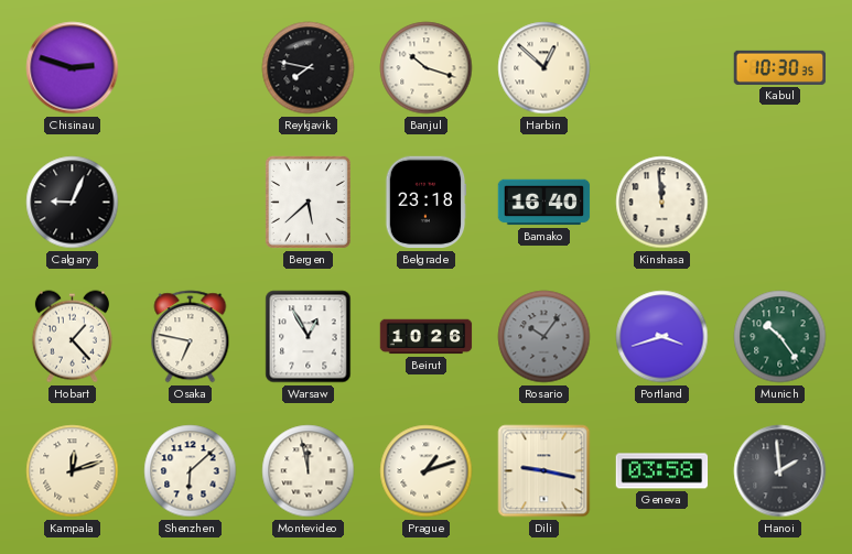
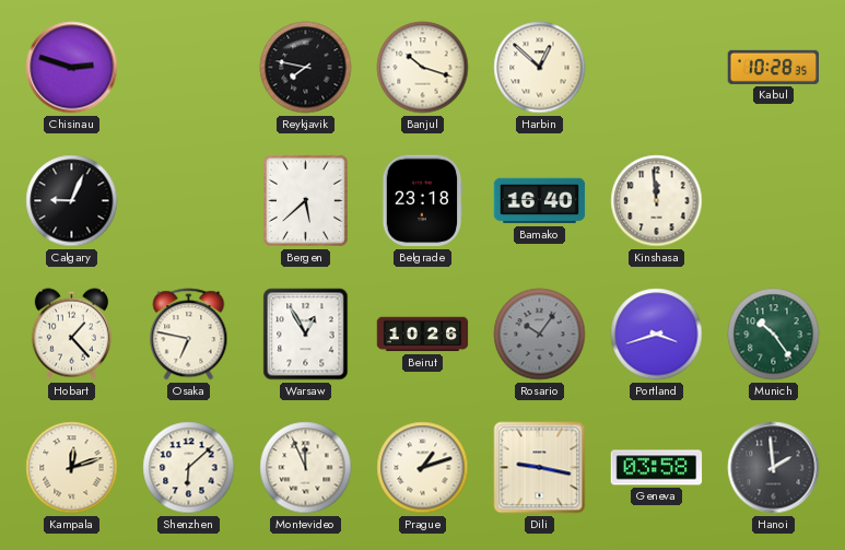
Kabul: 10:30 -> 10:28
Montevideo: 11:58 -> 11:56
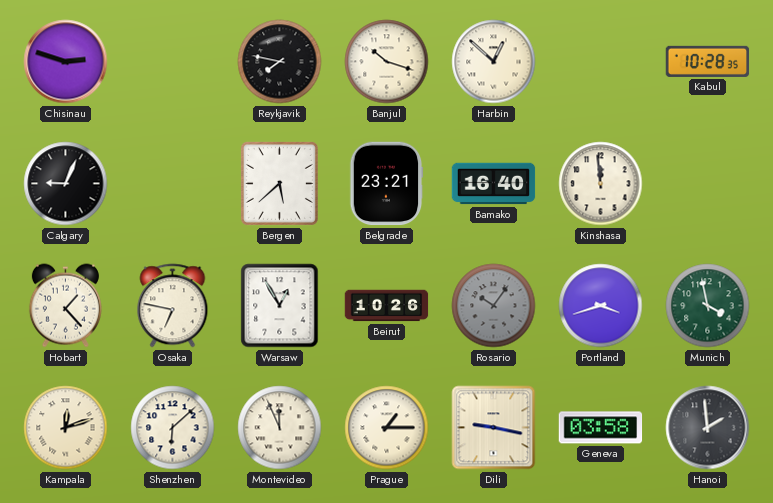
Belgrade: 23:18 -> 23:21
Munich: 10:24 -> 3:58
Prague: 1:12 -> 1:15
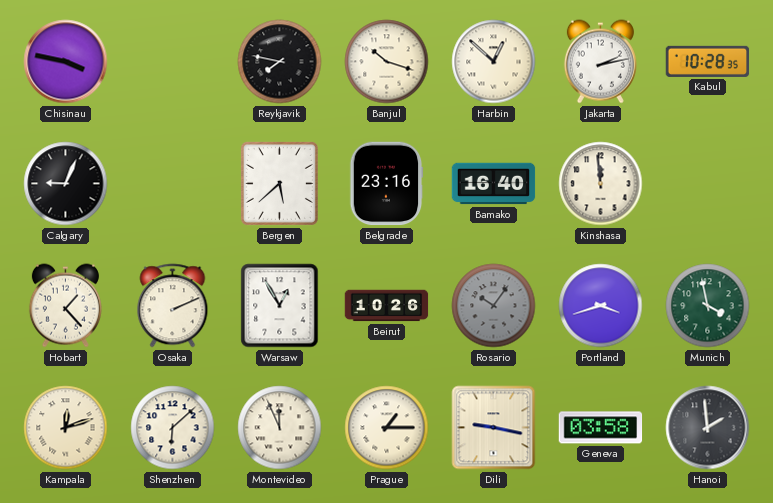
Chisinau: 2:48 -> 3:47
Jakarta: none -> 2:13
Belgrade: 23:21 -> 23:16
Osaka: 6:47 -> 2:11
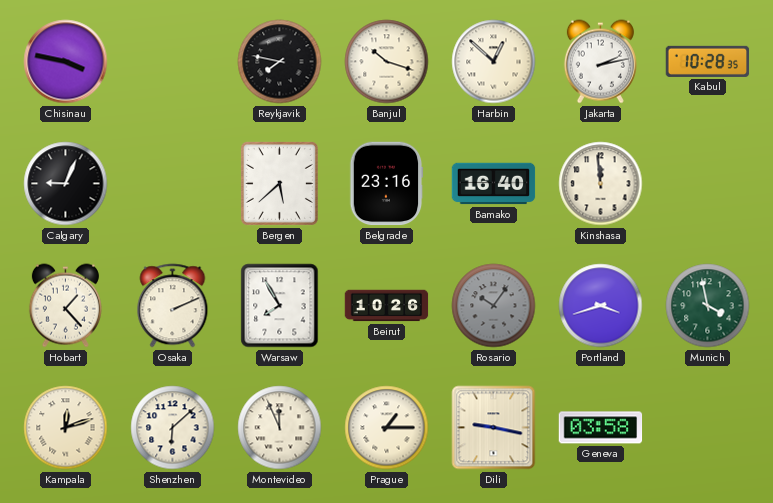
Warsaw: 12:55 -> 7:55
Hanoi: 1:59 -> none
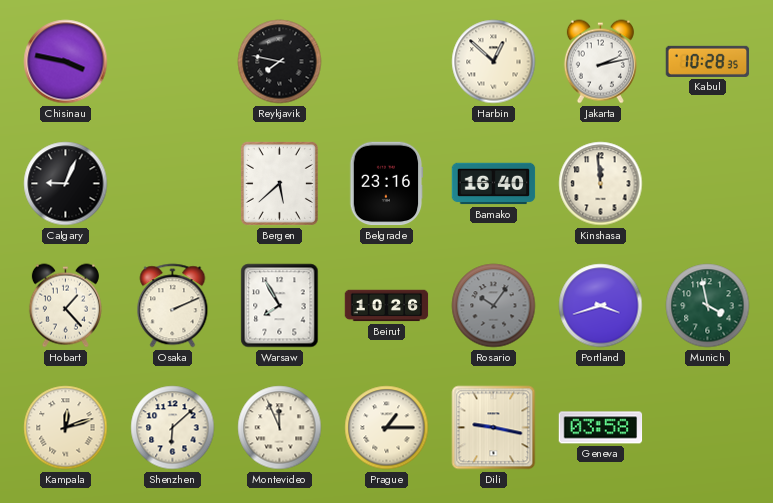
Banjul: 10:18 -> none
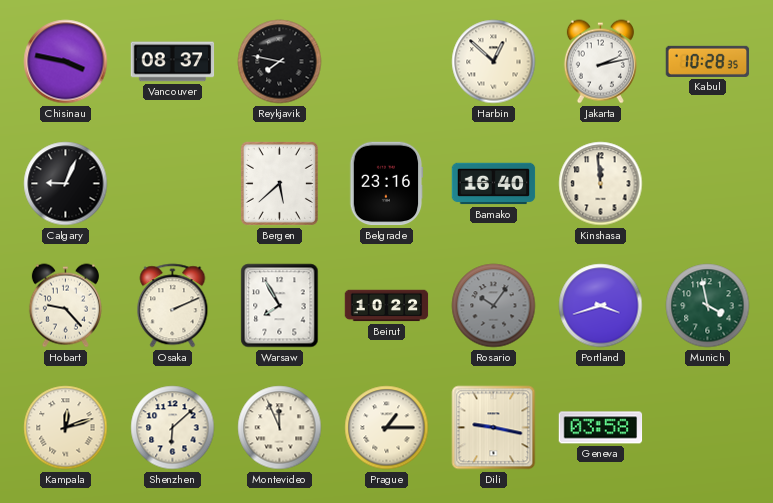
Vancouver: none -> 08:37
Hobart: 1:23 -> 9:23
Beirut: 10:26 -> 10:22
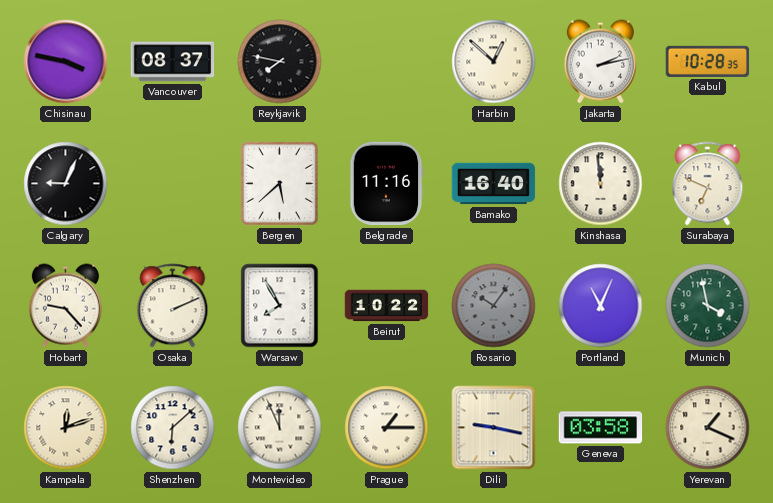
Belgrade: 23:16 -> 11:16
Surabaya: none -> 6:49
Portland: 3:42 -> 11:04
Yerevan: none -> 1:19
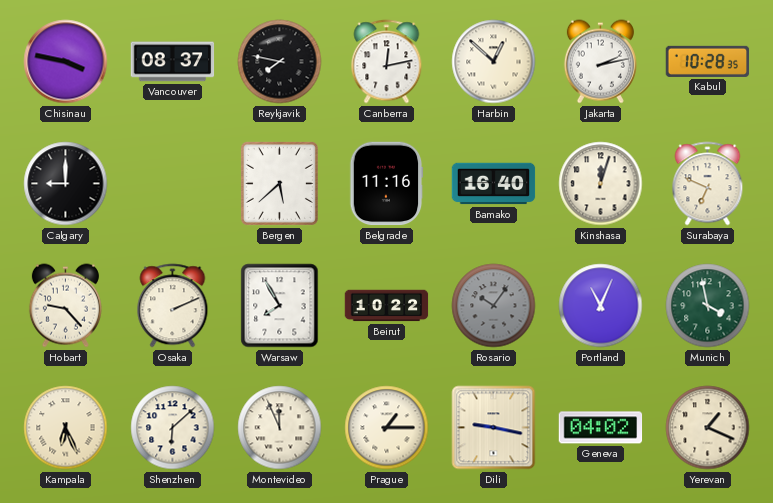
Canberra: none -> 12:13
Calgary: 9:04 -> 9:00
Kinshasa: 11:59 -> 12:03
Kampala: 12:12 -> 6:26
Geneva: 03:58 -> 04:02
